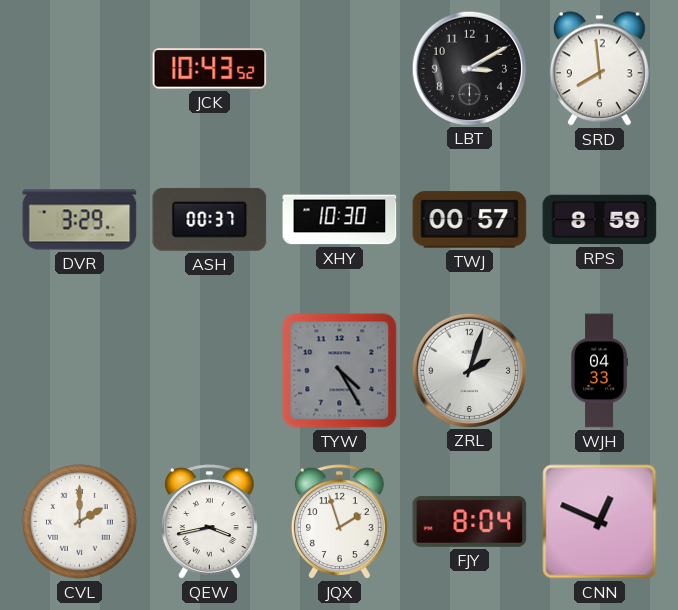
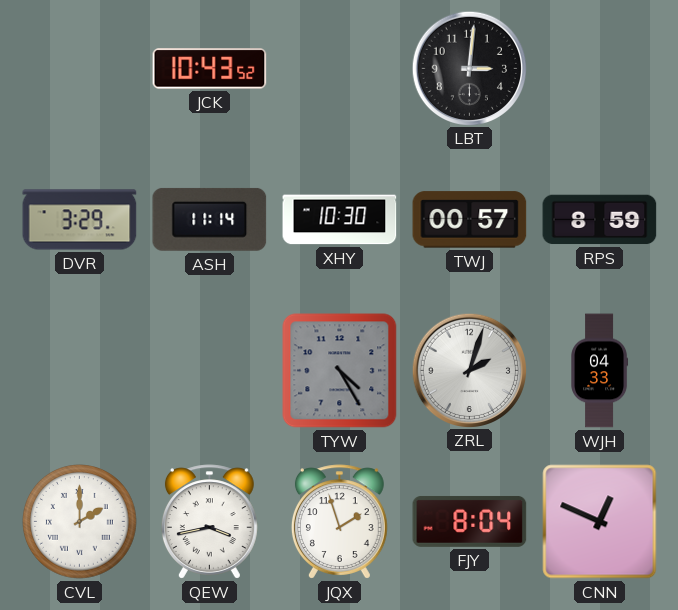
LBT: 3:10 -> 3:01
SRD: 7:59 -> none
ASH: 00:37 -> 11:14
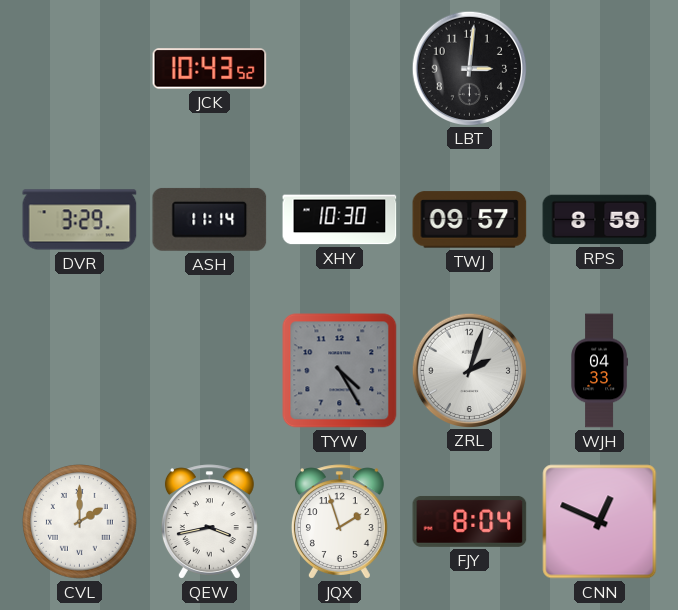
TWJ: 00:57 -> 09:57
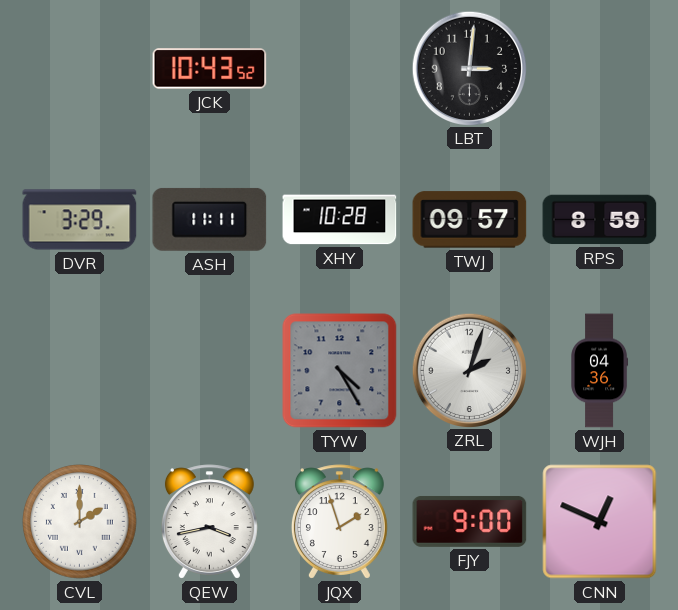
ASH: 11:14 -> 11:11
XHY: 10:30 -> 10:28
WJH: 04:33 -> 04:36
FJY: 8:04 -> 9:00
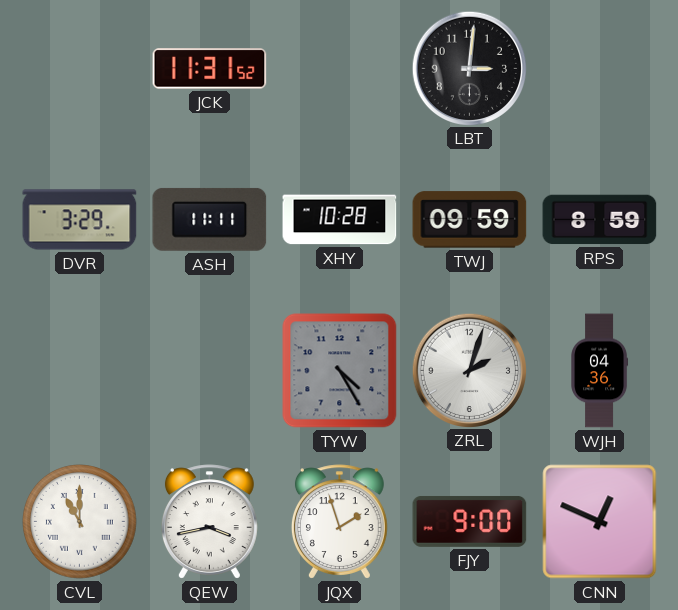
JCK: 10:43 -> 11:31
TWJ: 09:57 -> 09:59
CVL: 2:00 -> 11:00
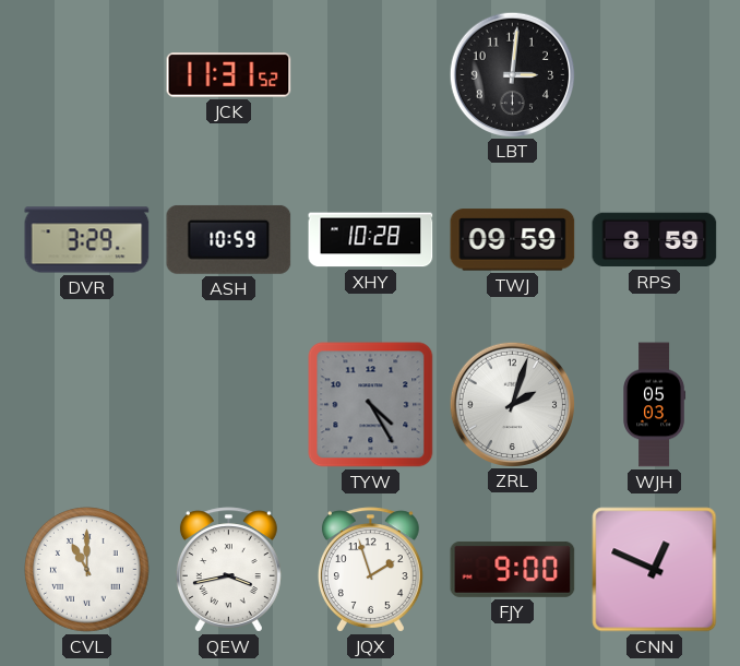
ASH: 11:11 -> 10:59
WJH: 04:36 -> 05:03
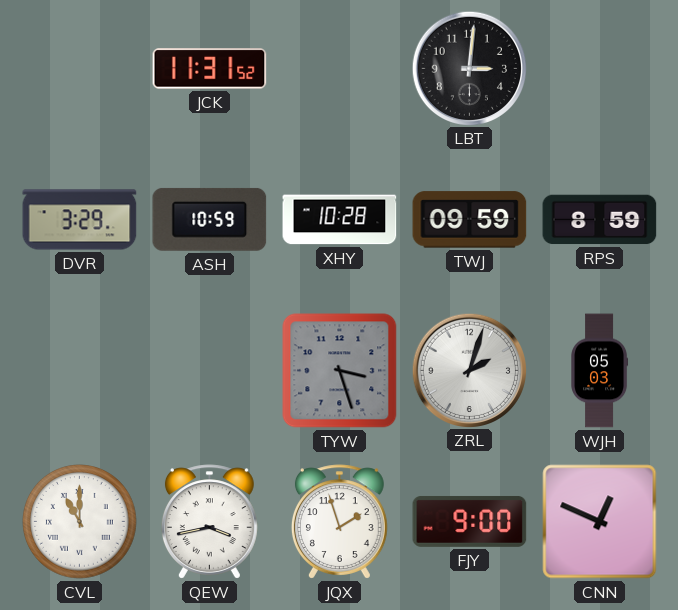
TYW: 4:25 -> 3:27
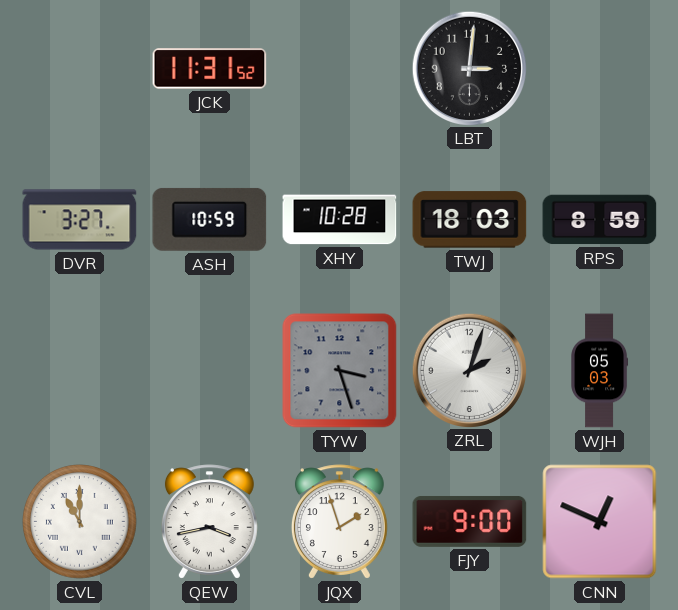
DVR: 3:29 -> 3:27
TWJ: 09:59 -> 18:03
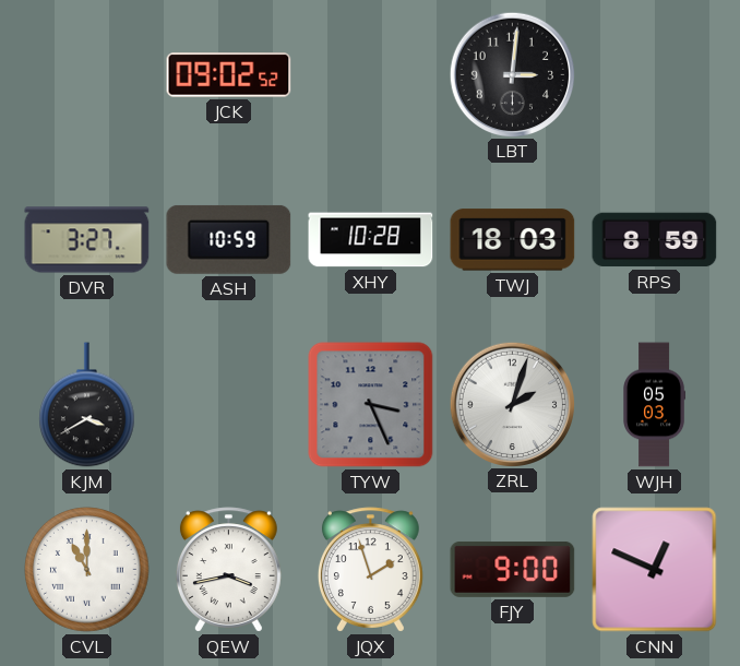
JCK: 11:31 -> 09:02
KJM: none -> 3:40
TYW: 3:27 -> 3:26
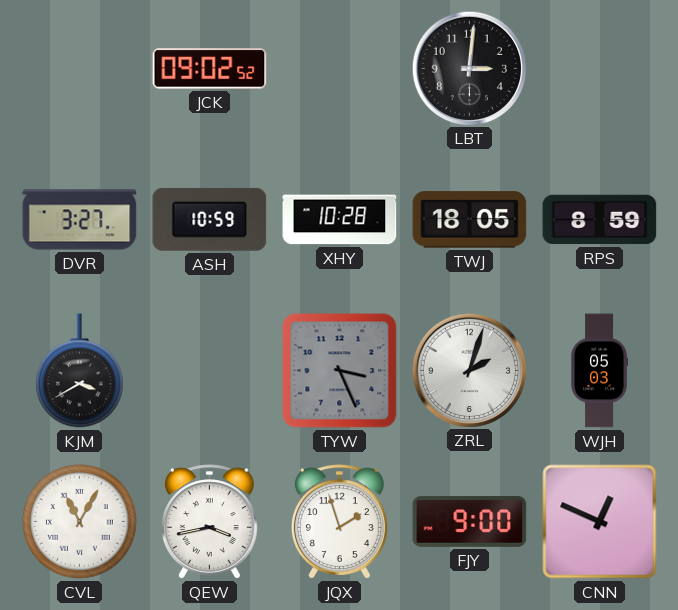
TWJ: 18:03 -> 18:05
CVL: 11:00 -> 11:05
